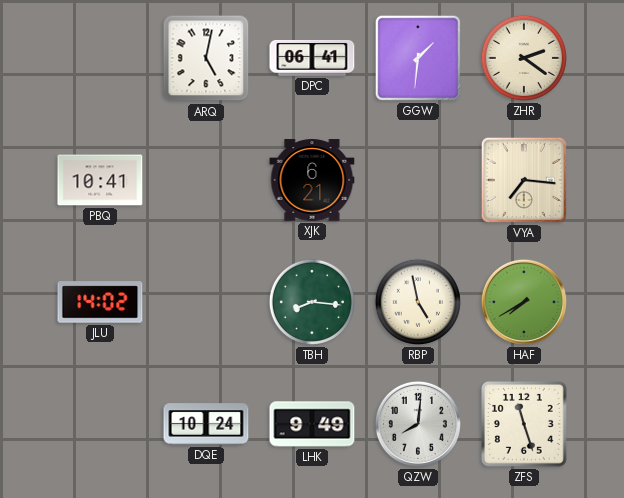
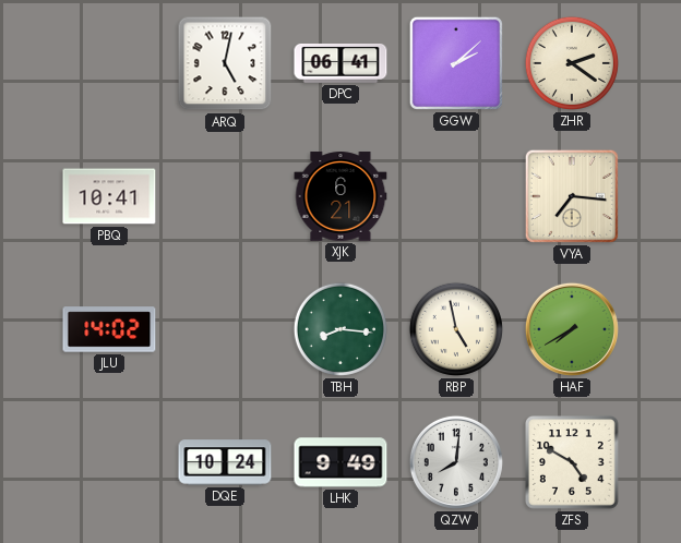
GGW: 1:31 -> 2:08
ZFS: 11:27 -> 4:50
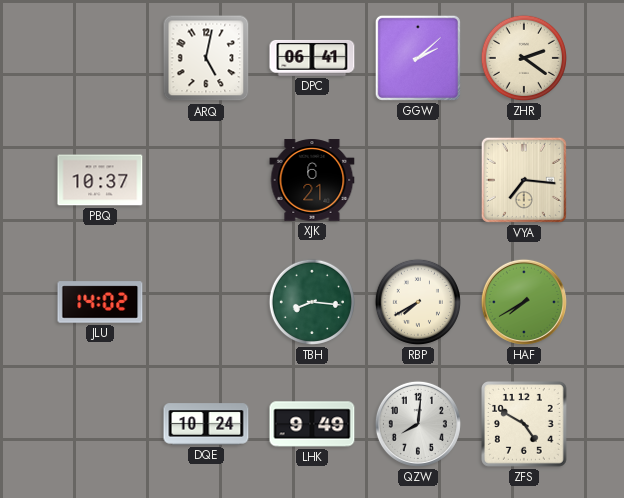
PBQ: 10:41 -> 10:37
RBP: 4:58 -> 7:40
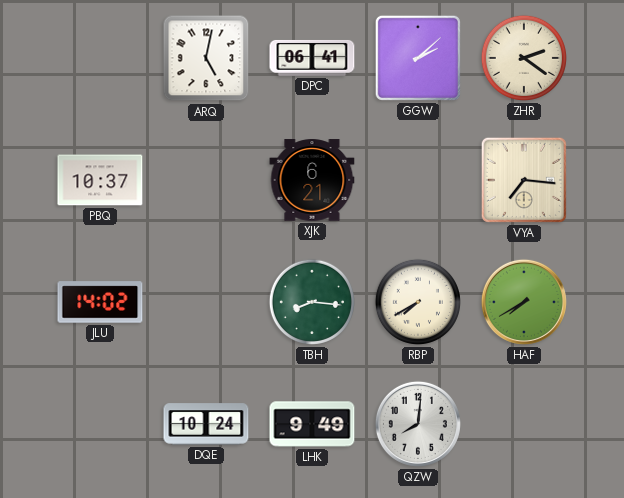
ZFS: 4:50 -> none
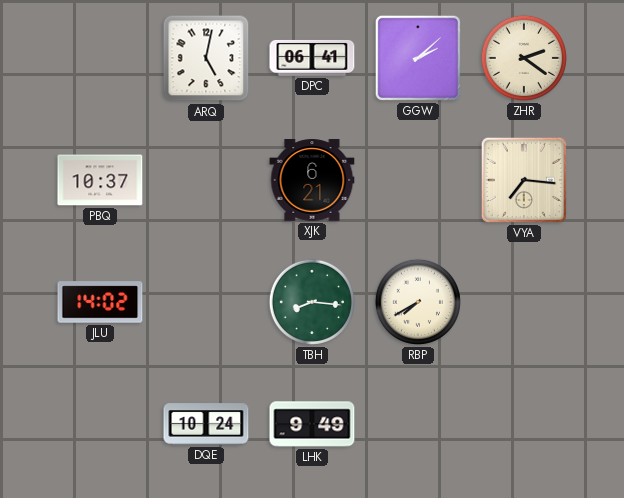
HAF: 7:40 -> none
QZW: 8:01 -> none
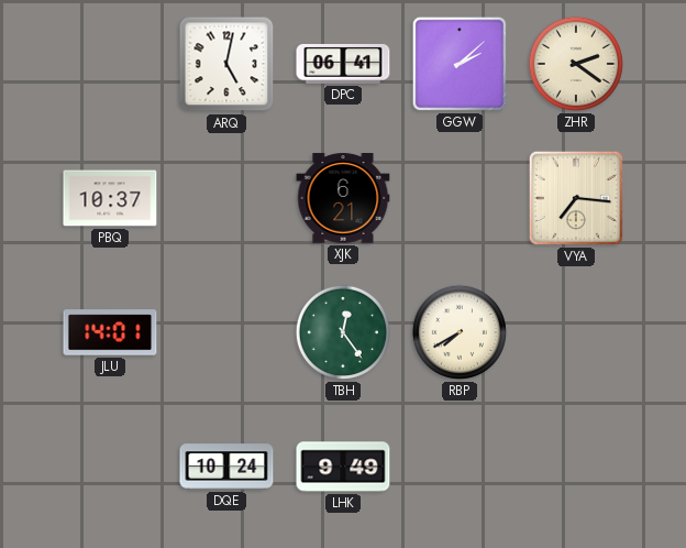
JLU: 14:02 -> 14:01
TBH: 8:16 -> 12:24
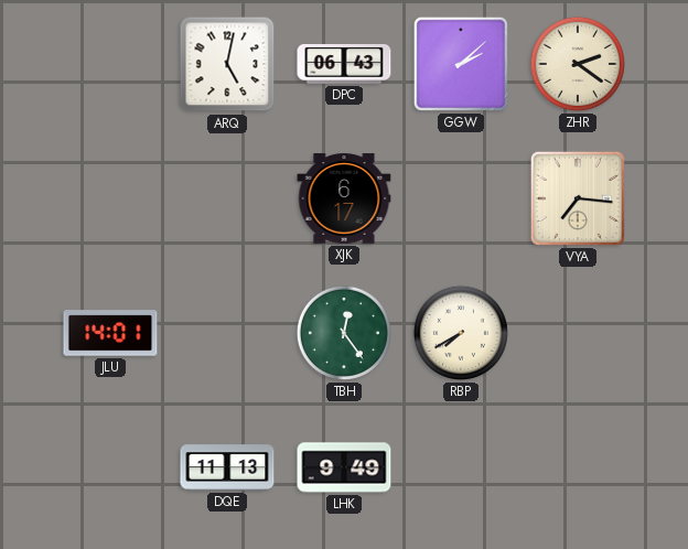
DPC: 06:41 -> 06:43
PBQ: 10:37 -> none
XJK: 6:21 -> 6:17
DQE: 10:24 -> 11:13
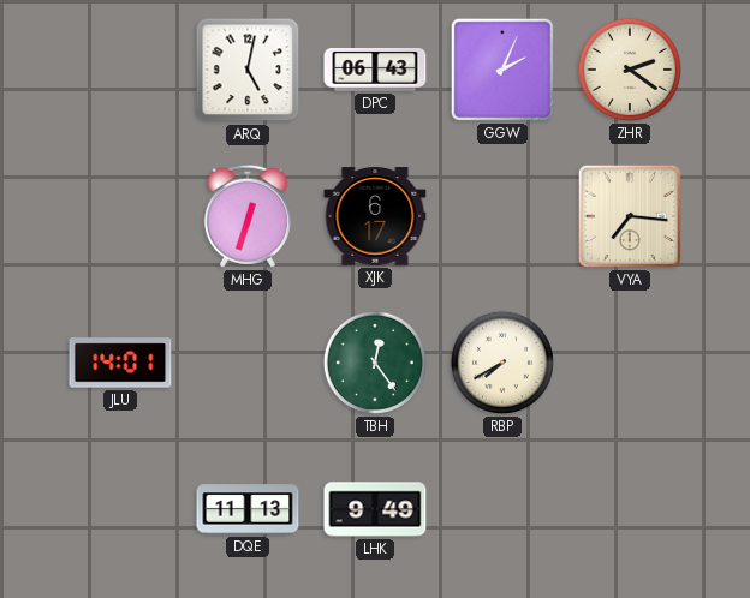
GGW: 2:08 -> 2:04
MHG: none -> 12:33
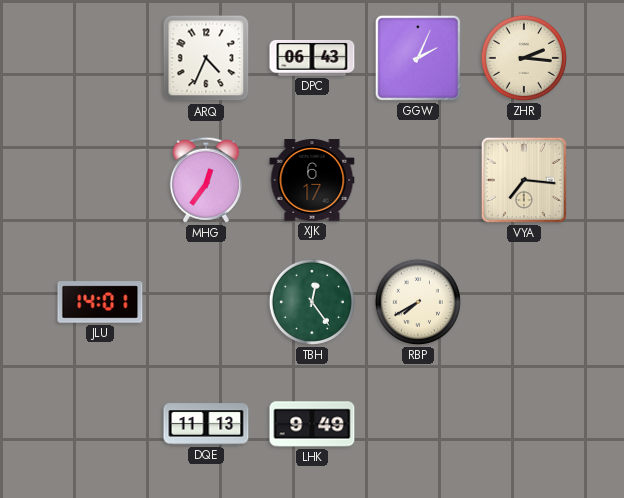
ARQ: 5:02 -> 4:34
ZHR: 2:21 -> 2:16
MHG: 12:33 -> 12:36
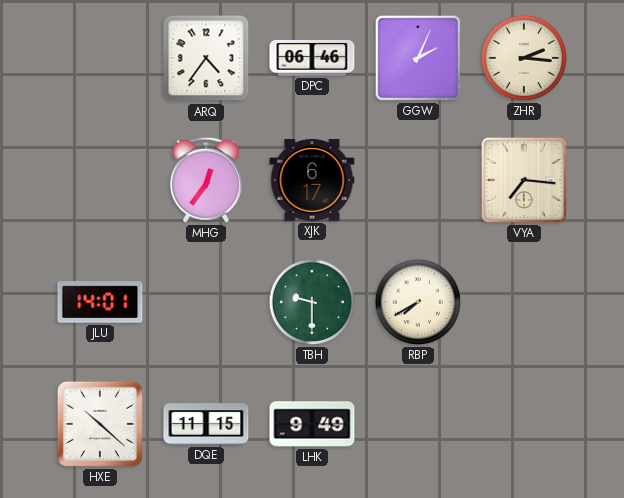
ARQ: 4:34 -> 4:36
DPC: 06:43 -> 06:46
TBH: 12:24 -> 9:30
HXE: none -> 10:22
DQE: 11:13 -> 11:15
